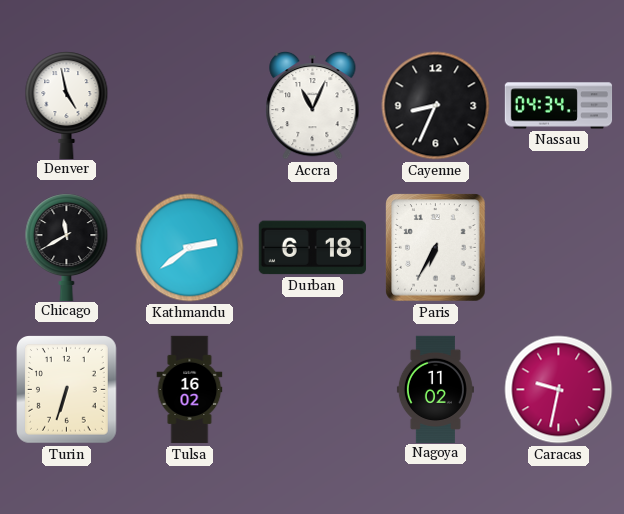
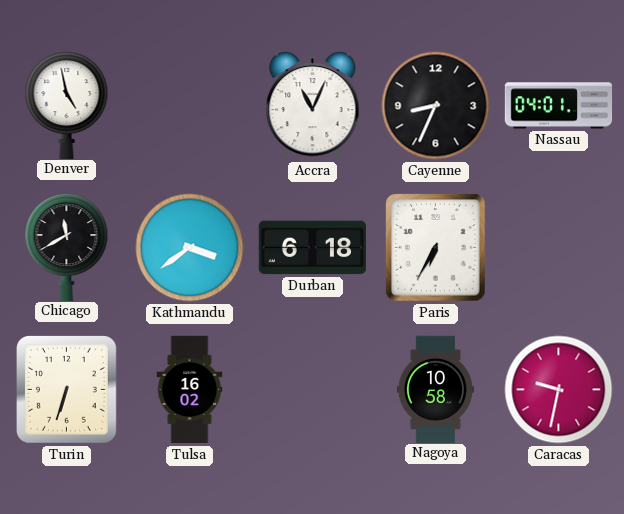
Nassau: 04:34 -> 04:01
Kathmandu: 2:39 -> 3:39
Nagoya: 11:02 -> 10:58
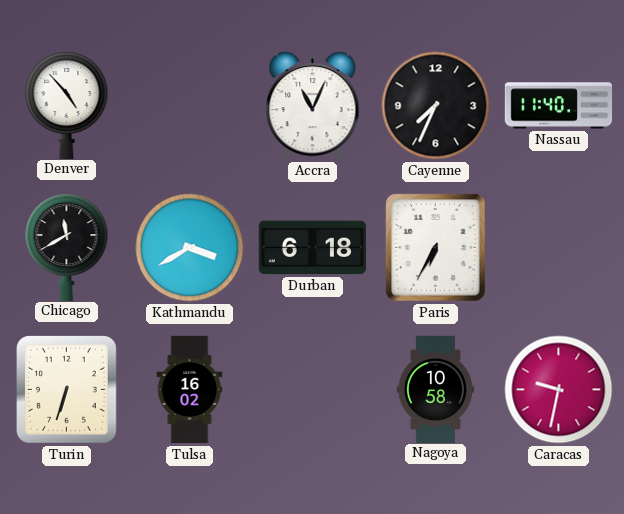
Denver: 4:58 -> 4:53
Cayenne: 8:34 -> 7:34
Nassau: 04:01 -> 11:40
Kathmandu: 3:39 -> 3:40
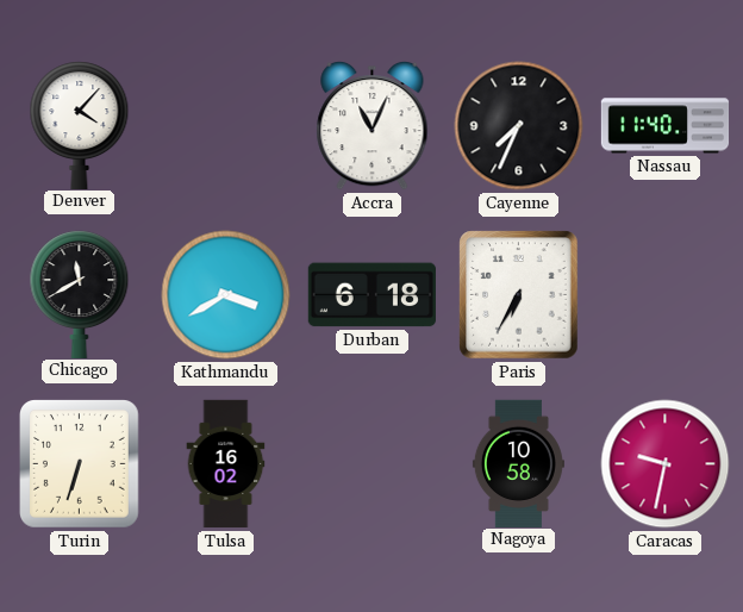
Denver: 4:53 -> 4:07
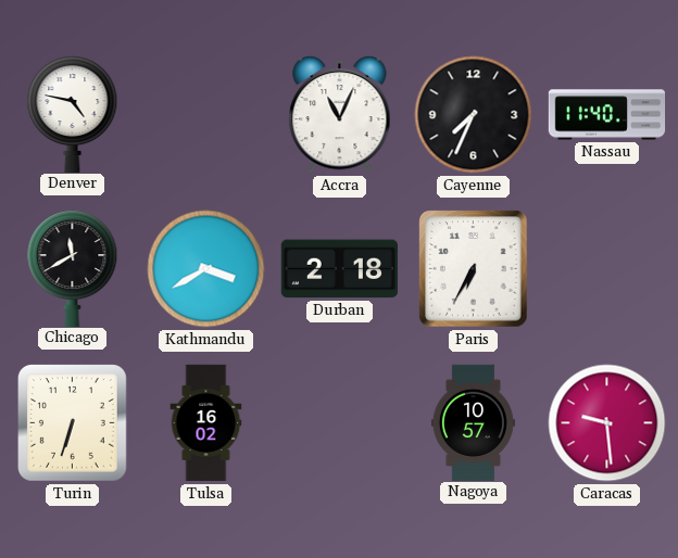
Denver: 4:07 -> 4:47
Durban: 6:18 -> 2:18
Nagoya: 10:58 -> 10:57
Caracas: 9:32 -> 9:29
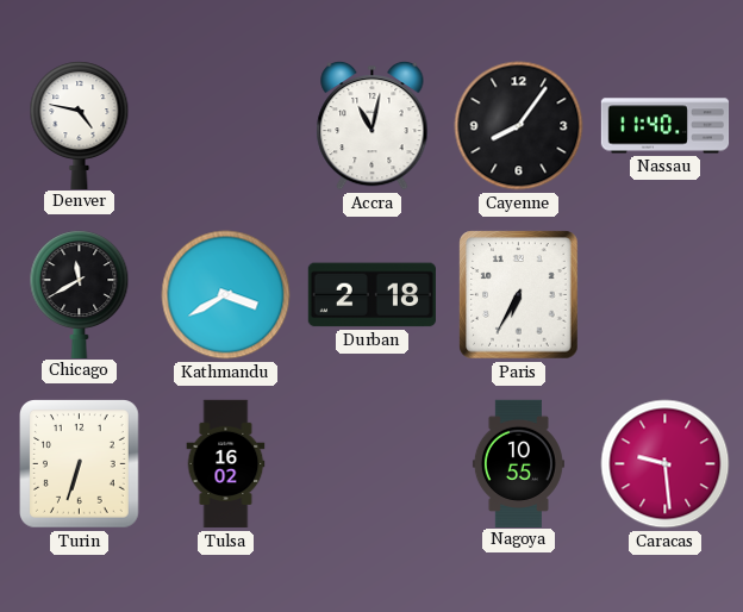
Accra: 11:04 -> 11:02
Cayenne: 7:34 -> 8:06
Nagoya: 10:57 -> 10:55
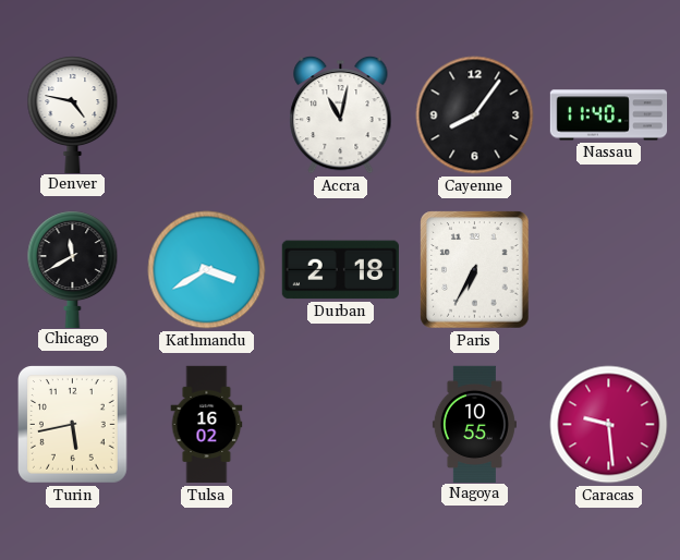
Turin: 6:33 -> 5:43
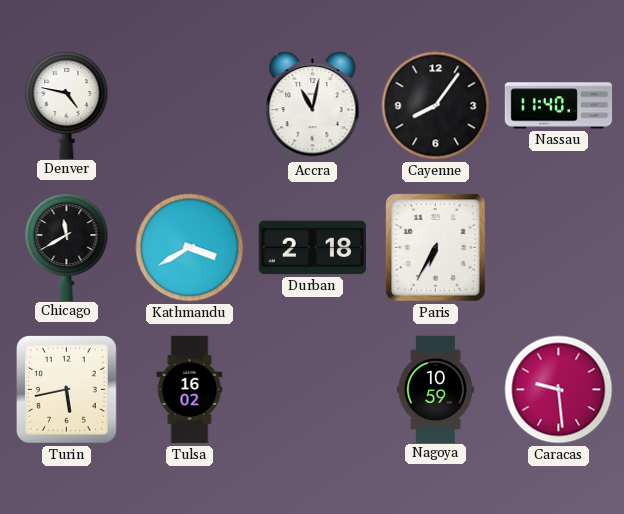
Nagoya: 10:55 -> 10:59
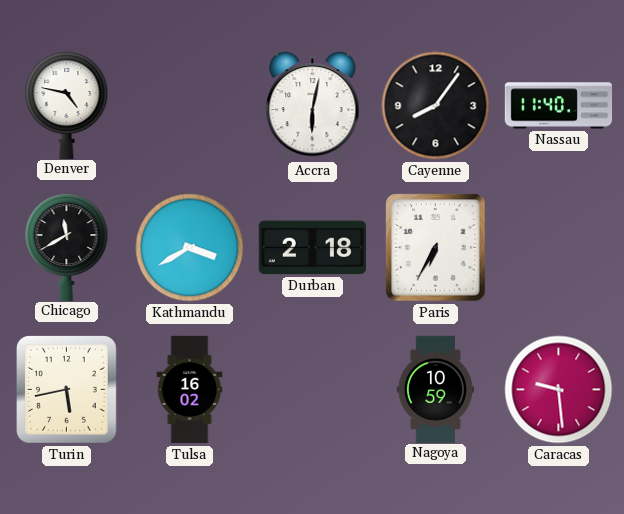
Accra: 11:02 -> 6:02
